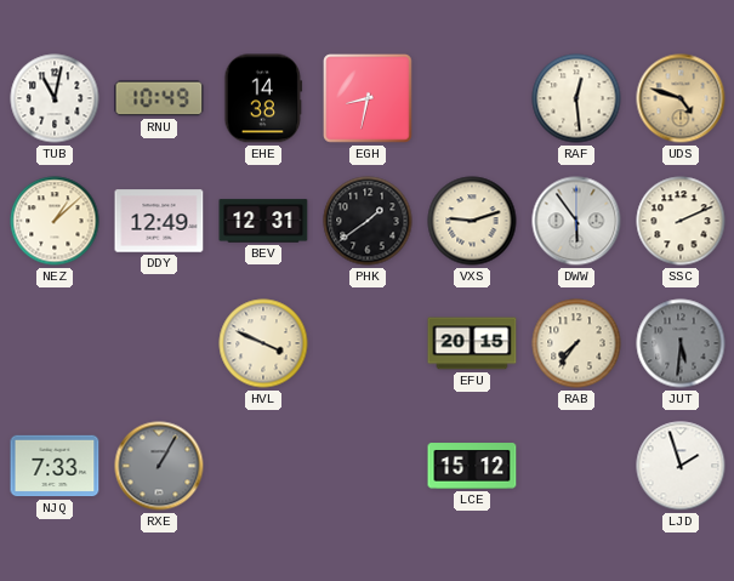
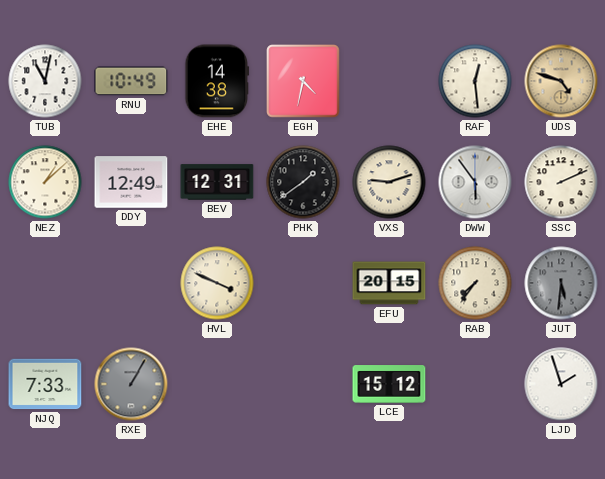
EGH: 8:32 -> 4:32
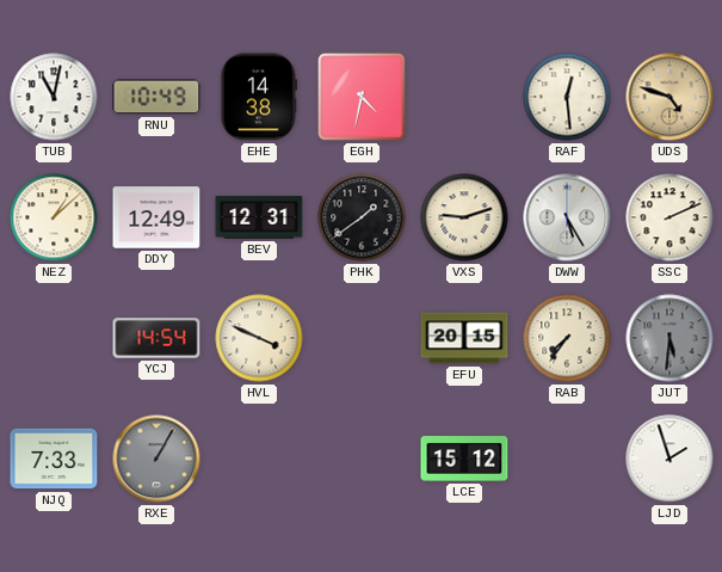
DWW: 5:54 -> 5:25
YCJ: none -> 14:54
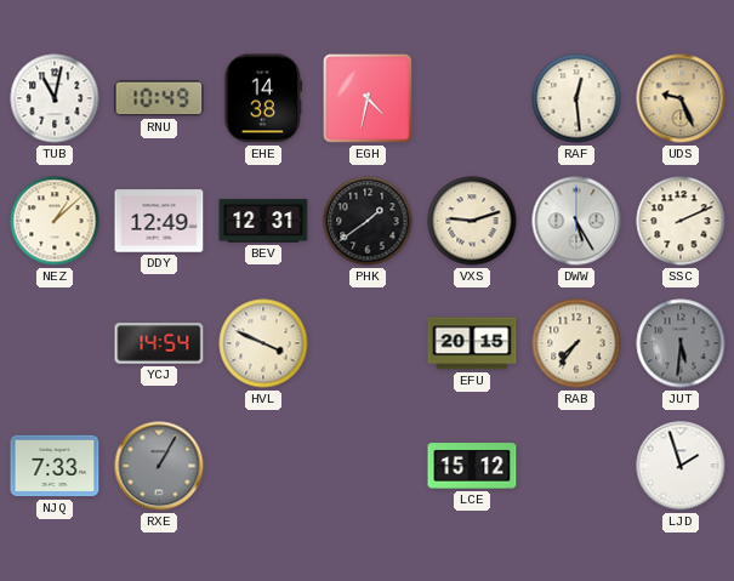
UDS: 4:48 -> 9:26
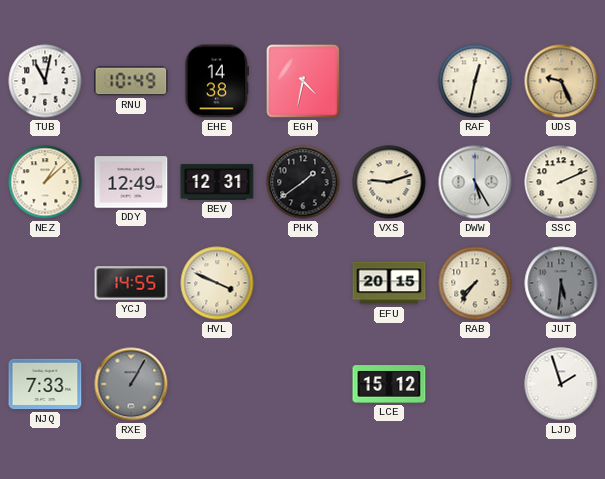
RAF: 12:29 -> 12:32
YCJ: 14:54 -> 14:55
